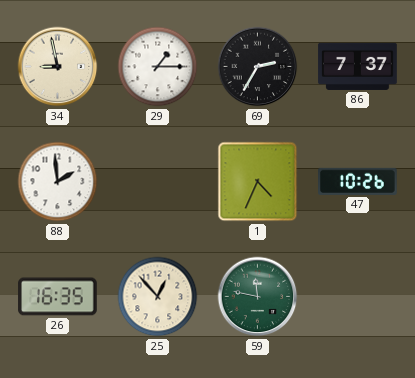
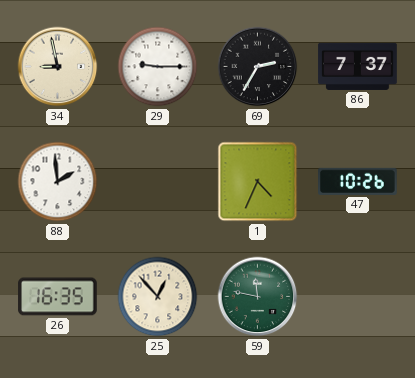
29: 1:15 -> 9:15
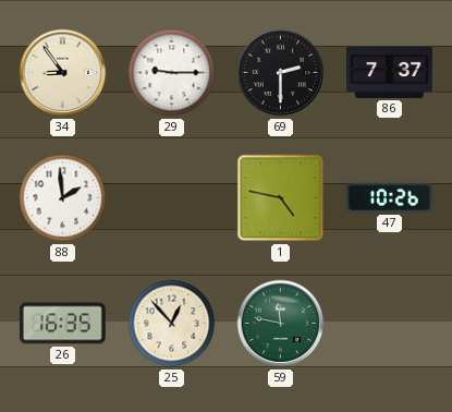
34: 8:58 -> 8:54
69: 2:35 -> 2:30
1: 4:34 -> 4:47
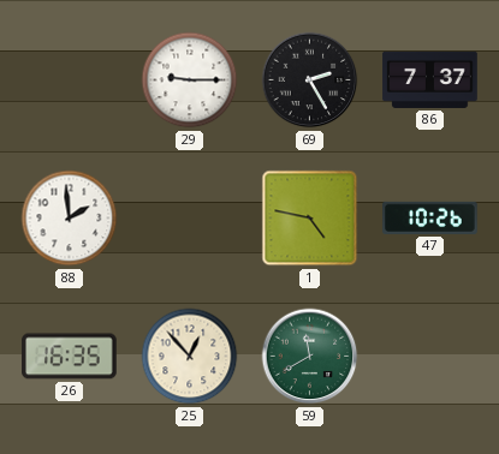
34: 8:54 -> none
69: 2:30 -> 2:25
59: 11:47 -> 11:40
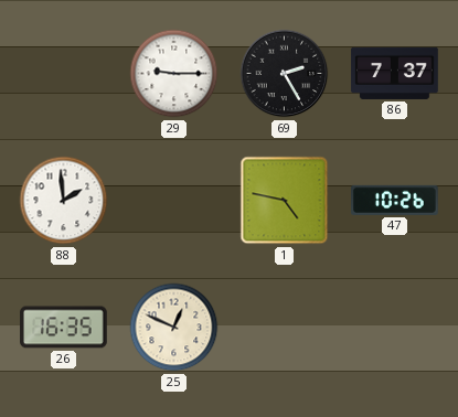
25: 12:53 -> 12:49
59: 11:40 -> none
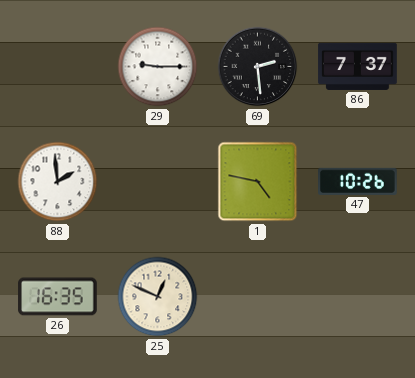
69: 2:25 -> 2:29
